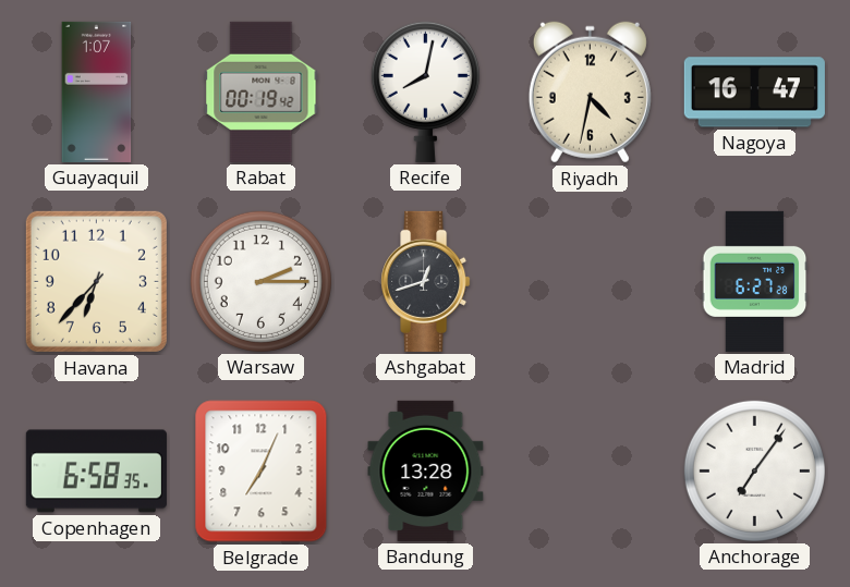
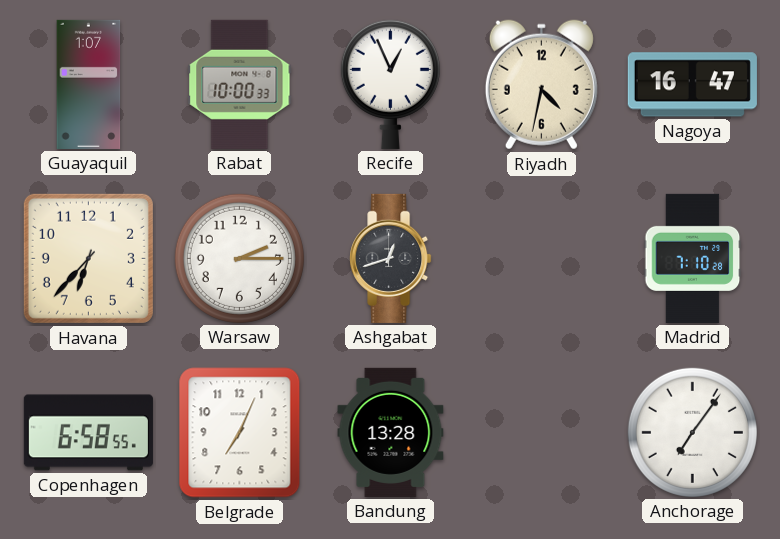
Rabat: 00:19 -> 10:00
Recife: 8:02 -> 12:56
Madrid: 6:27 -> 7:10
Copenhagen: 6:58:35 -> 6:58:55
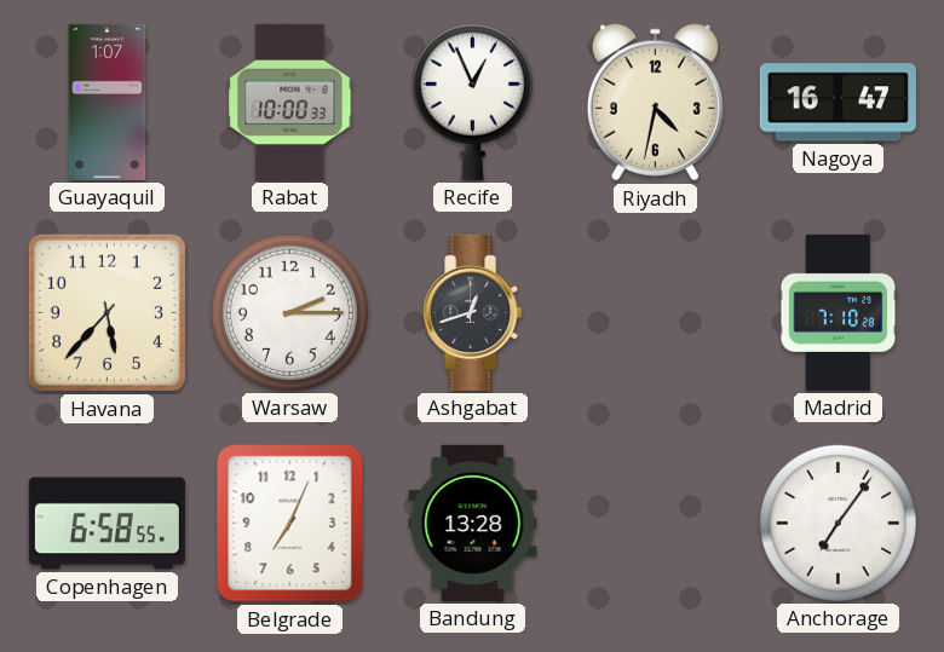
Havana: 6:37 -> 5:37
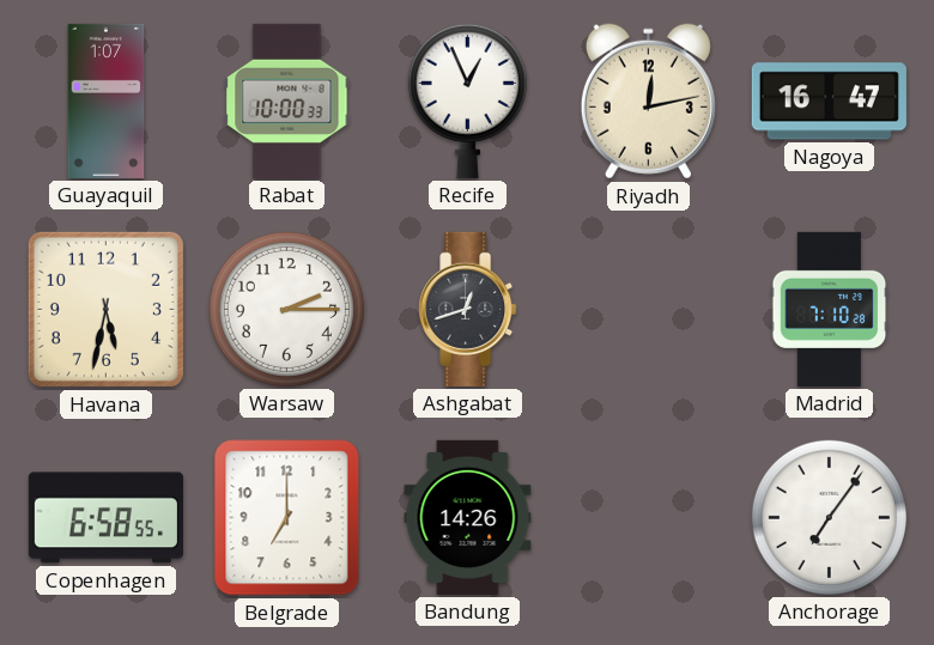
Riyadh: 4:32 -> 12:13
Havana: 5:37 -> 5:32
Belgrade: 7:04 -> 7:00
Bandung: 13:28 -> 14:26
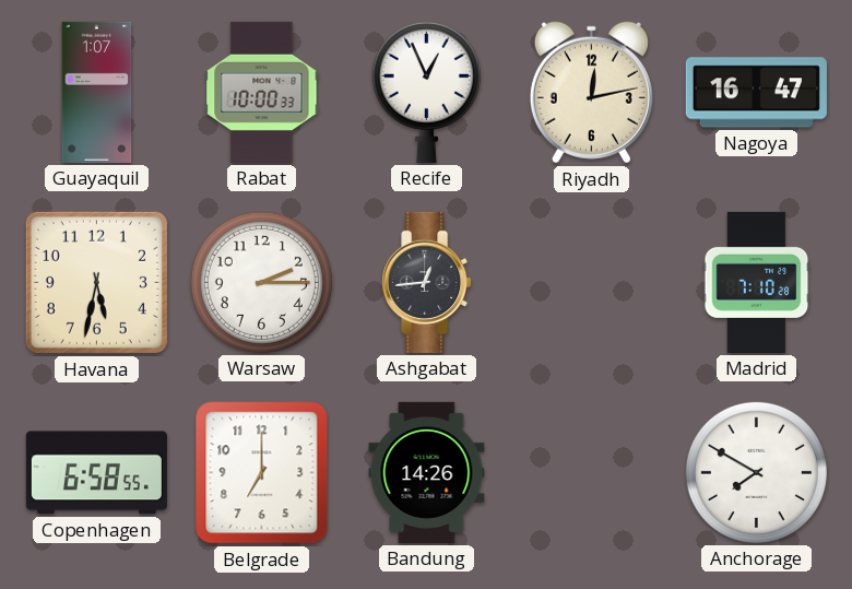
Ashgabat: 12:42 -> 12:44
Anchorage: 7:06 -> 7:50
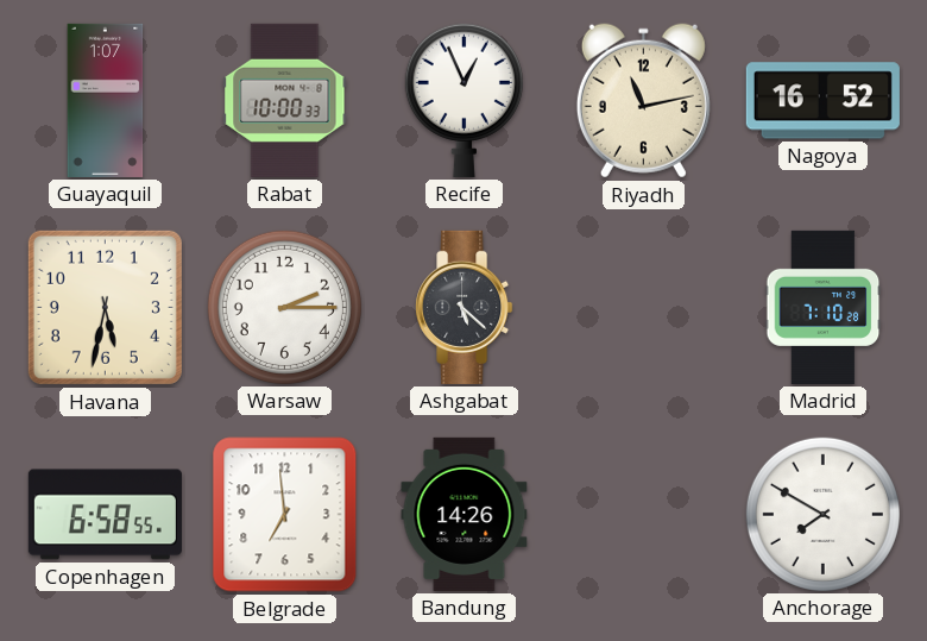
Riyadh: 12:13 -> 11:13
Nagoya: 16:47 -> 16:52
Ashgabat: 12:44 -> 5:22
Belgrade: 7:00 -> 6:59
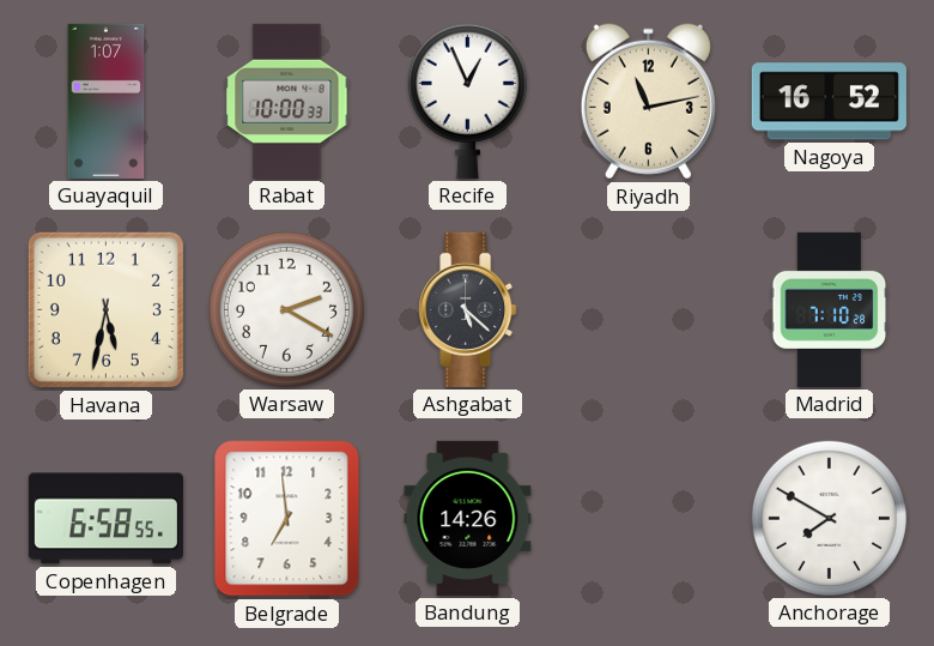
Warsaw: 2:15 -> 2:20
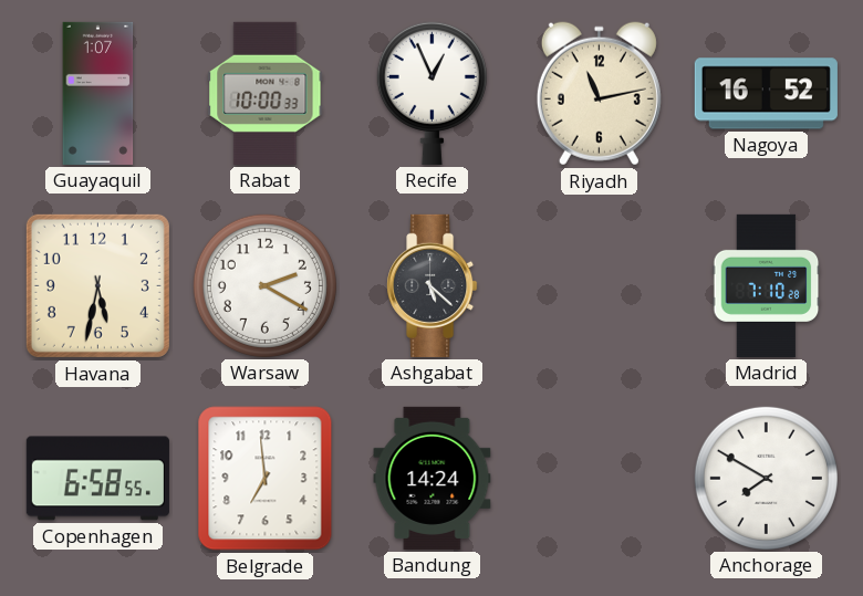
Bandung: 14:26 -> 14:24
